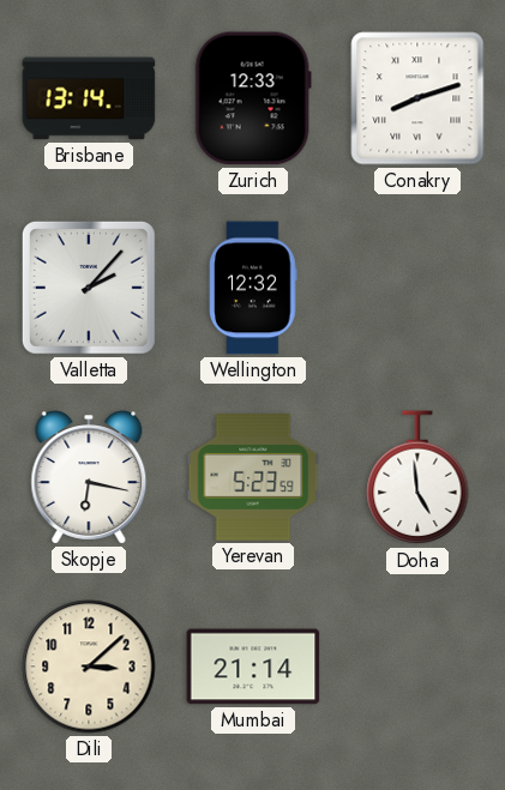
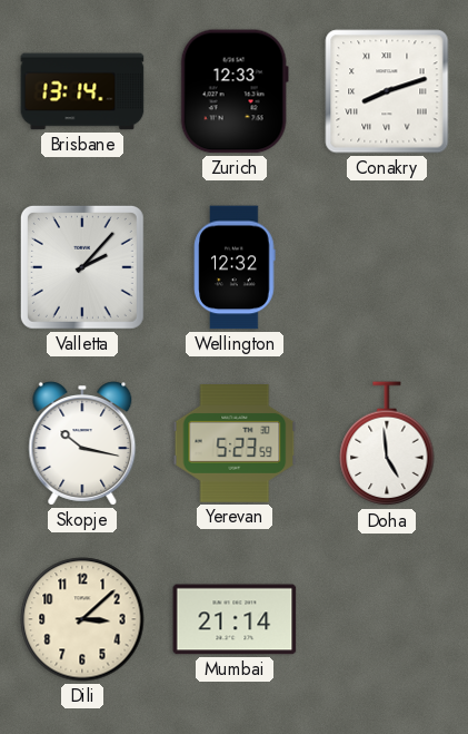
Skopje: 6:17 -> 10:17
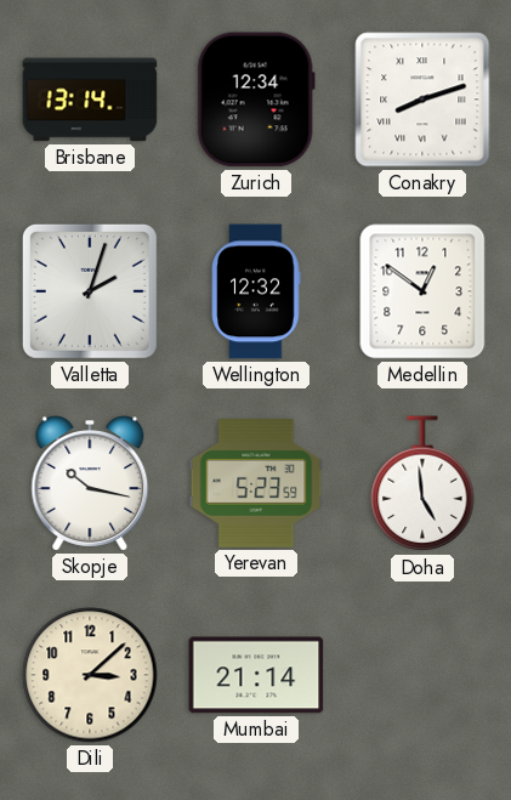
Zurich: 12:33 -> 12:34
Valletta: 2:07 -> 2:03
Medellin: none -> 12:51
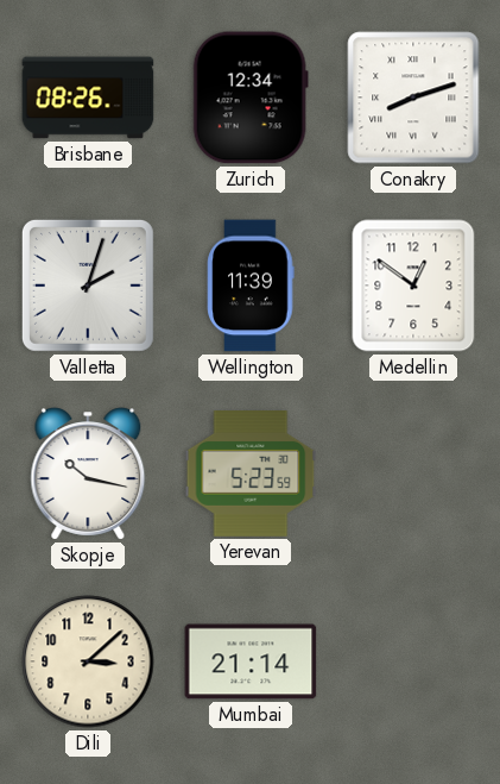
Brisbane: 13:14 -> 08:26
Wellington: 12:32 -> 11:39
Doha: 4:59 -> none
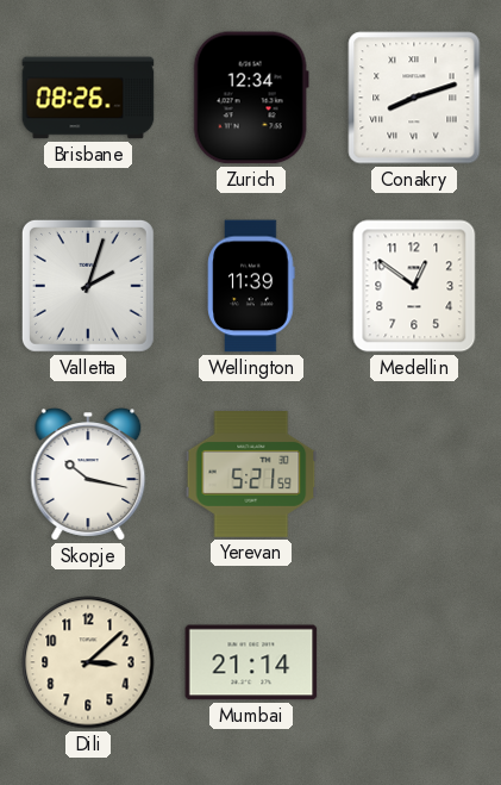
Yerevan: 5:23 -> 5:21
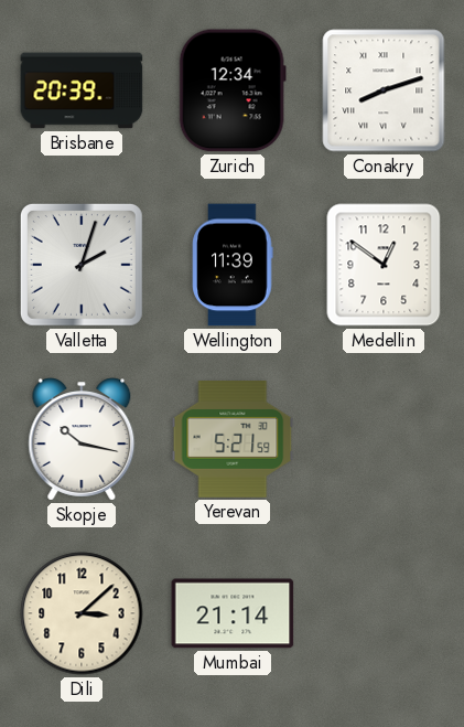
Brisbane: 08:26 -> 20:39
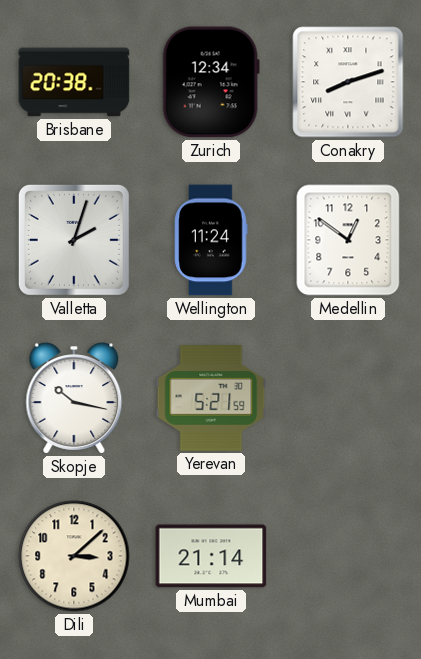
Brisbane: 20:39 -> 20:38
Wellington: 11:39 -> 11:24
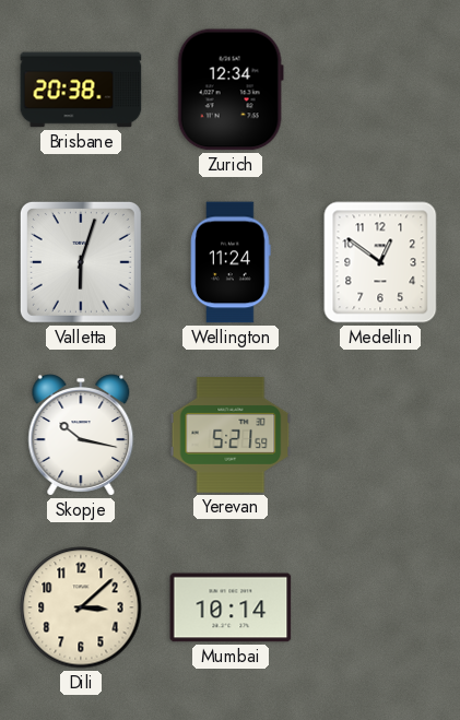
Conakry: 8:12 -> none
Valletta: 2:03 -> 6:03
Mumbai: 21:14 -> 10:14
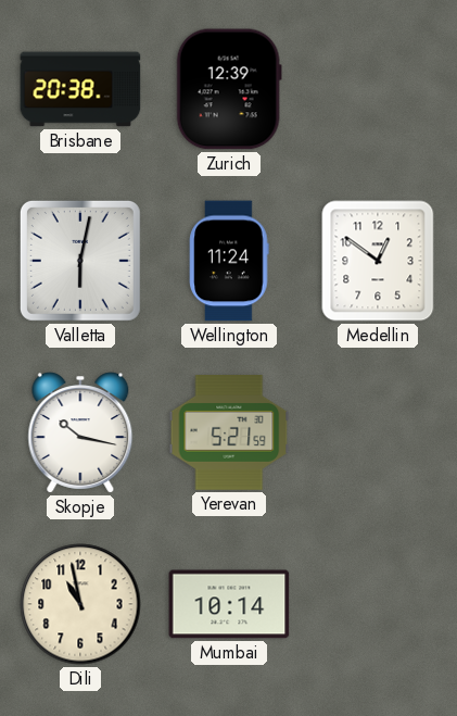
Zurich: 12:34 -> 12:39
Valletta: 6:03 -> 6:02
Dili: 3:08 -> 10:58
